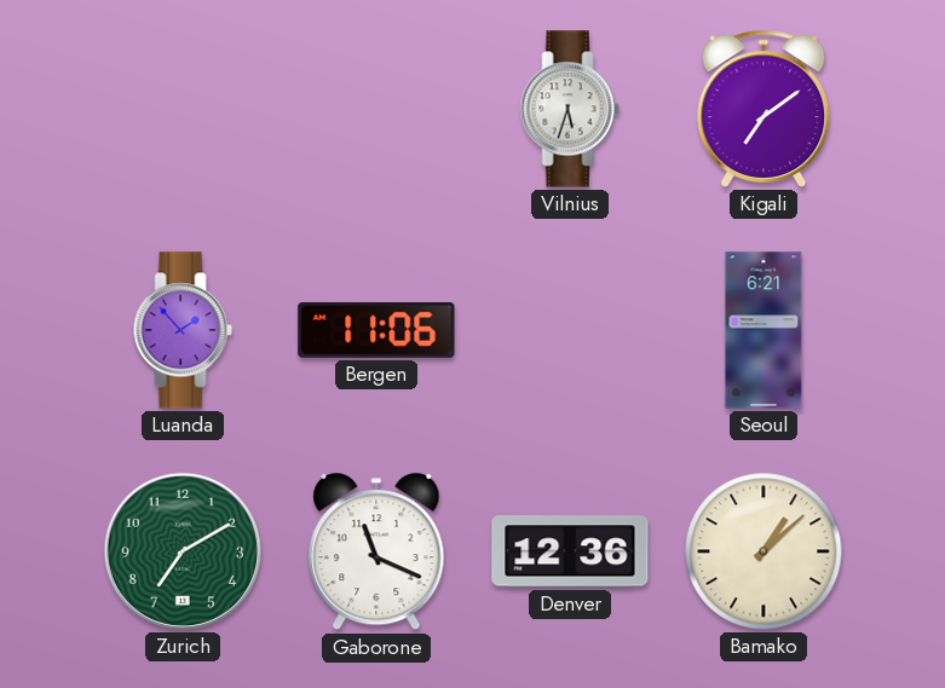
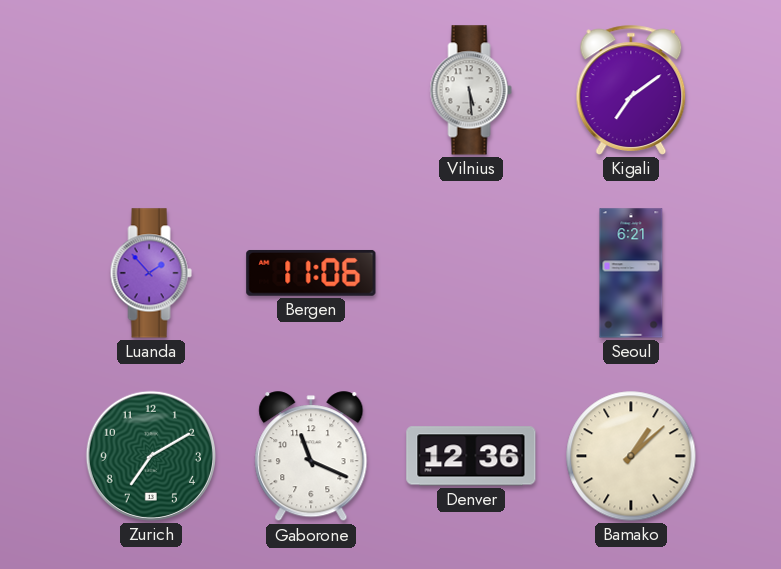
Vilnius: 5:33 -> 5:29
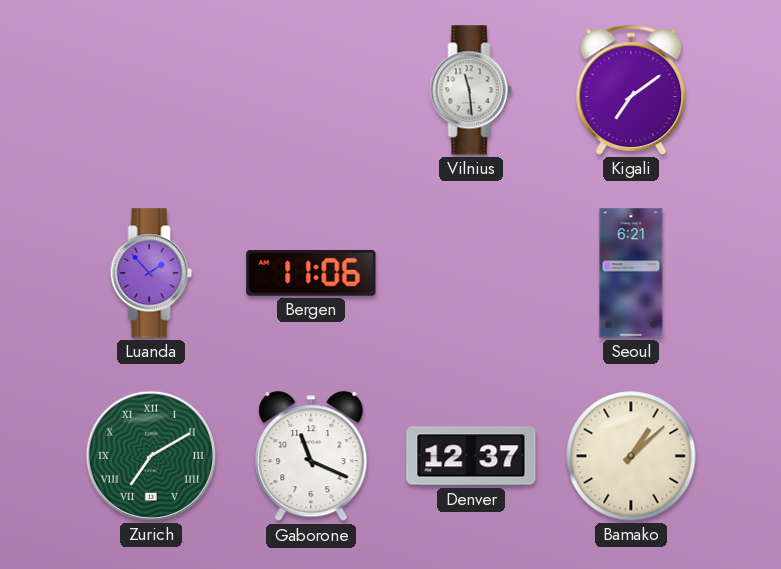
Vilnius: 5:29 -> 11:29
Zurich numerals: Arabic -> Roman
Denver: 12:36 -> 12:37
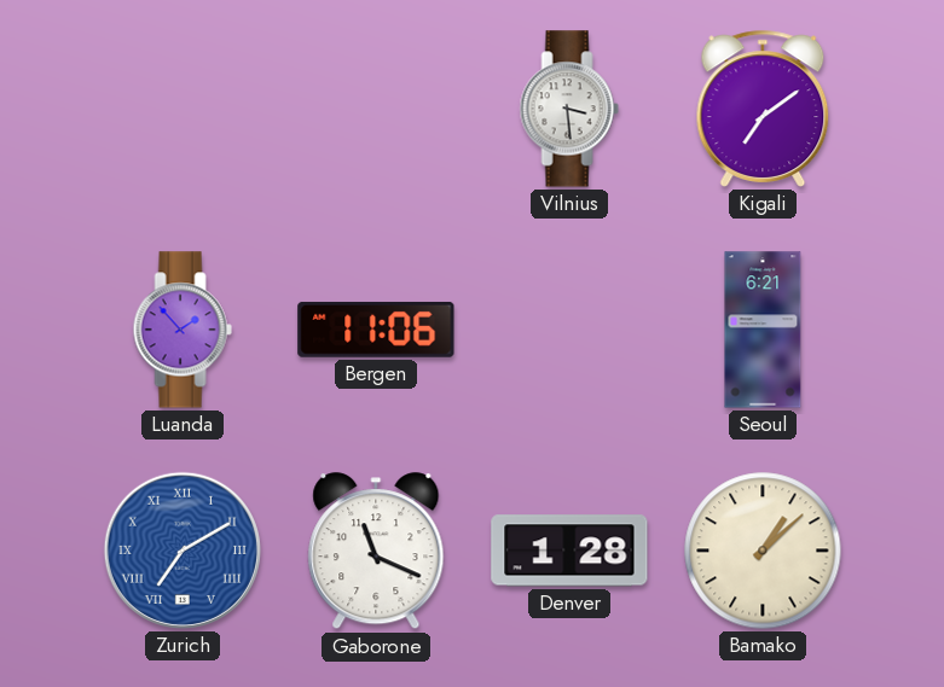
Vilnius: 11:29 -> 3:29
Zurich dial: green -> blue
Denver: 12:37 -> 1:28
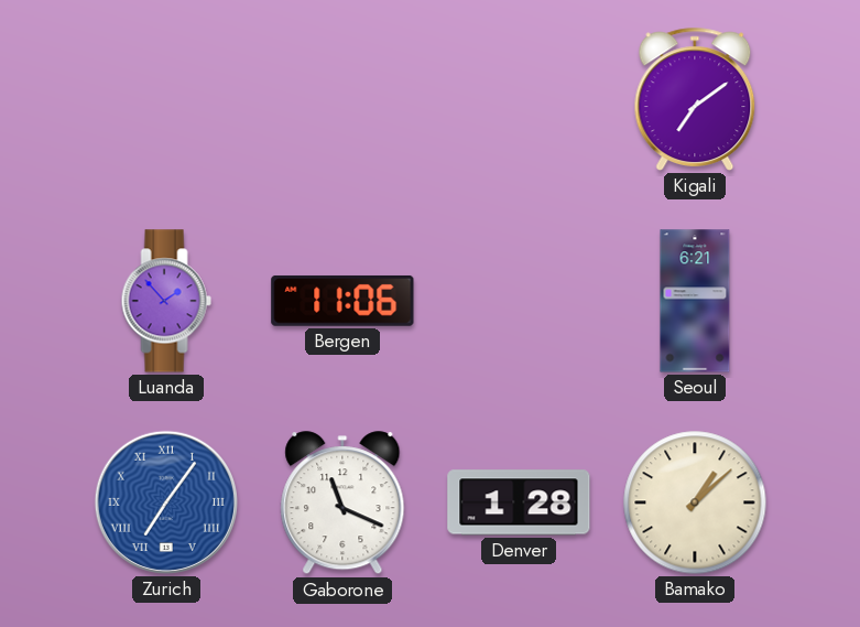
Vilnius: 3:29 -> none
Zurich: 7:10 -> 7:06
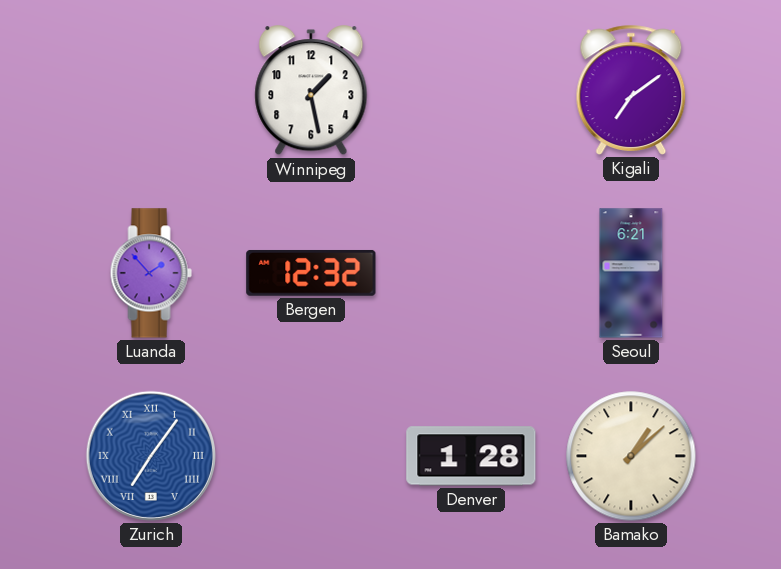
Winnipeg: none -> 1:28
Bergen: 11:06 -> 12:32
Gaborone: 11:19 -> none
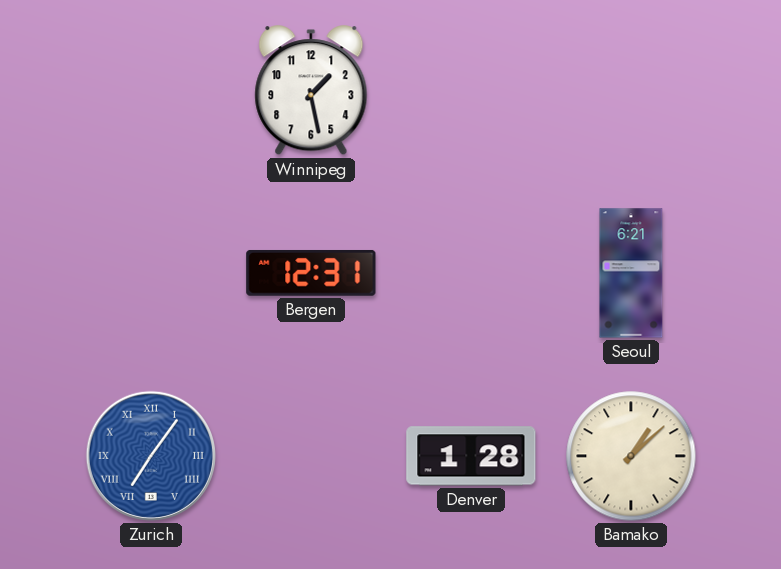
Kigali: 7:09 -> none
Luanda: 1:53 -> none
Bergen: 12:32 -> 12:31
